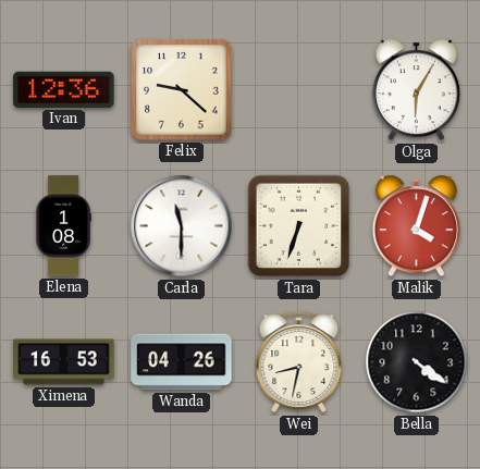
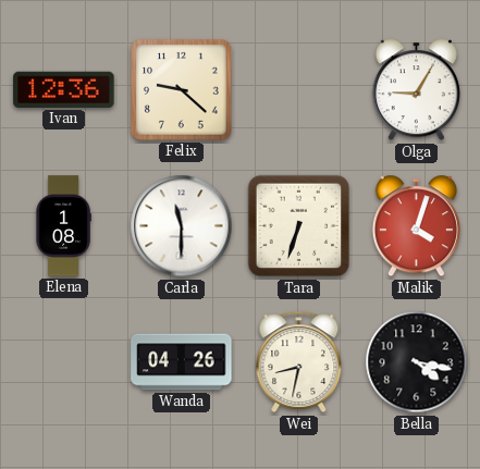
Olga: 6:05 -> 9:05
Ximena: 16:53 -> none
Bella: 4:21 -> 4:17
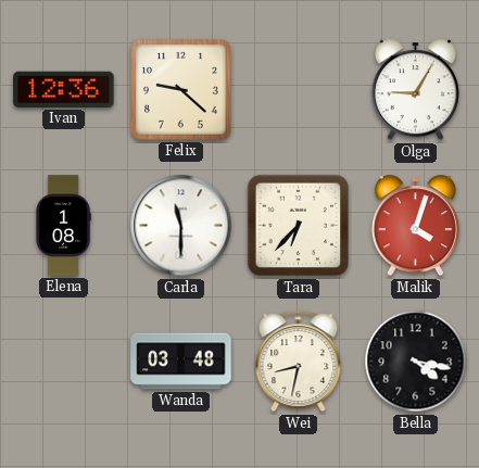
Tara: 6:33 -> 6:37
Wanda: 04:26 -> 03:48
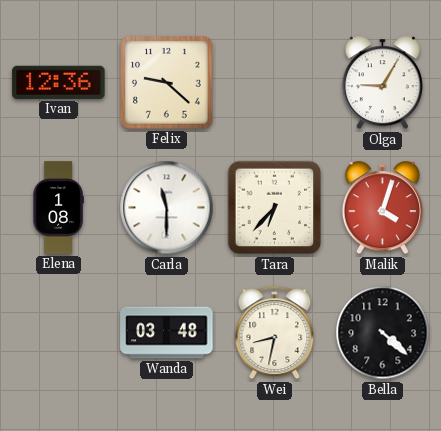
Bella: 4:17 -> 4:22
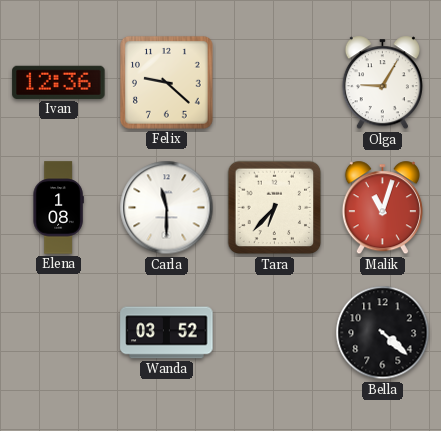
Malik: 4:03 -> 11:03
Wanda: 03:48 -> 03:52
Wei: 8:32 -> none
